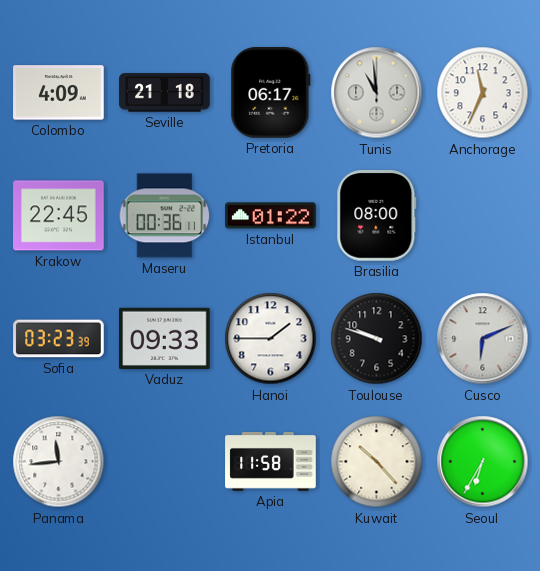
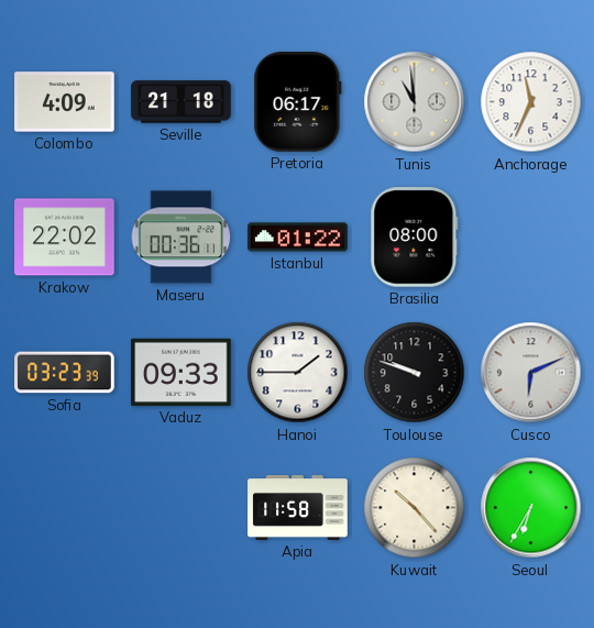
Krakow: 22:45 -> 22:02
Panama: 11:44 -> none
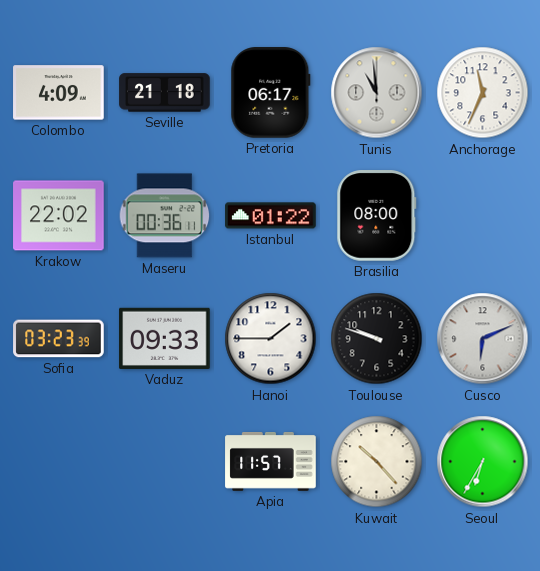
Apia: 11:58 -> 11:57
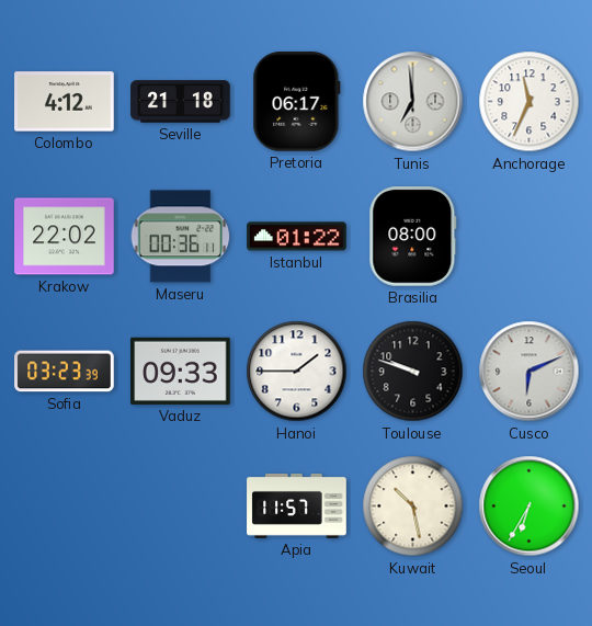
Colombo: 4:09 -> 4:12
Tunis: 10:59 -> 6:59
Kuwait: 10:23 -> 10:28
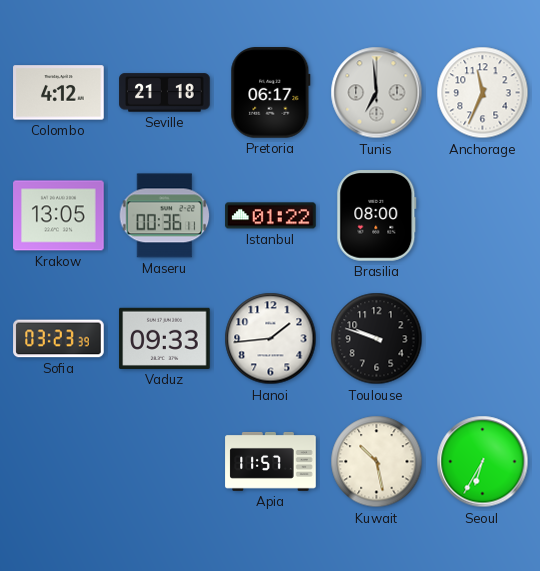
Krakow: 22:02 -> 13:05
Hanoi: 1:45 -> 1:44
Cusco: 6:11 -> none
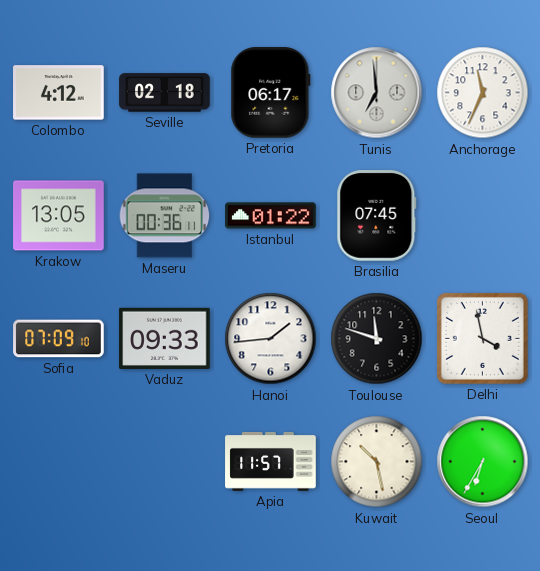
Seville: 21:18 -> 02:18
Brasilia: 08:00 -> 07:45
Sofia: 03:23 -> 07:09
Toulouse: 9:48 -> 11:48
Delhi: none -> 3:58
